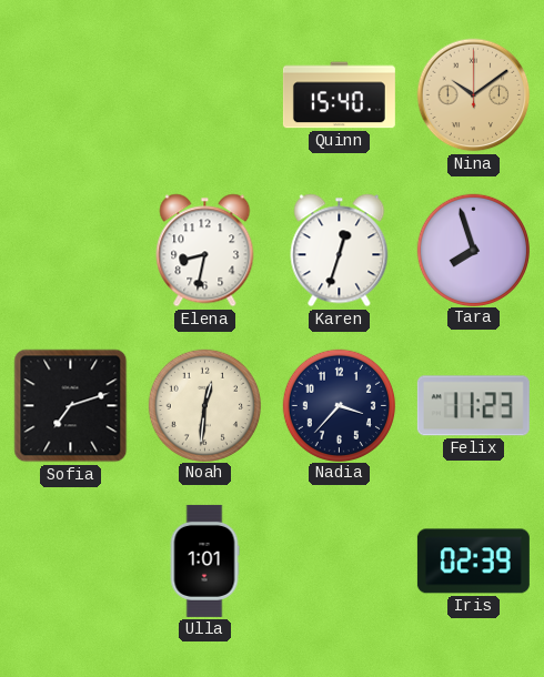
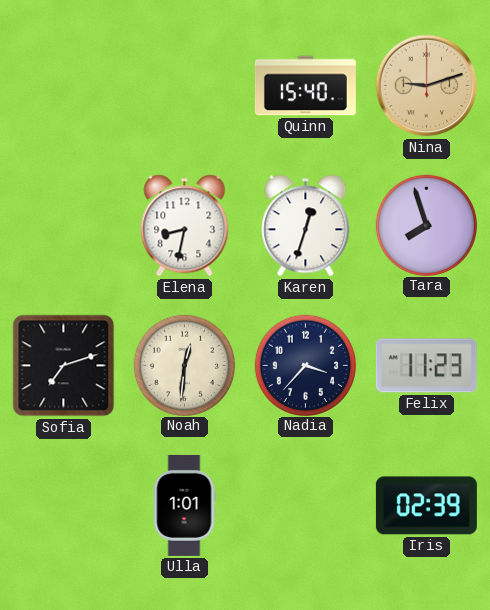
Nina: 10:09 -> 9:12
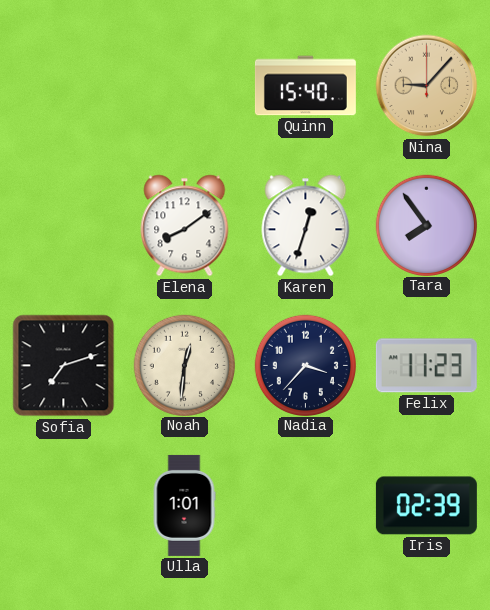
Nina: 9:12 -> 9:07
Elena: 8:32 -> 8:09
Tara: 7:57 -> 7:54
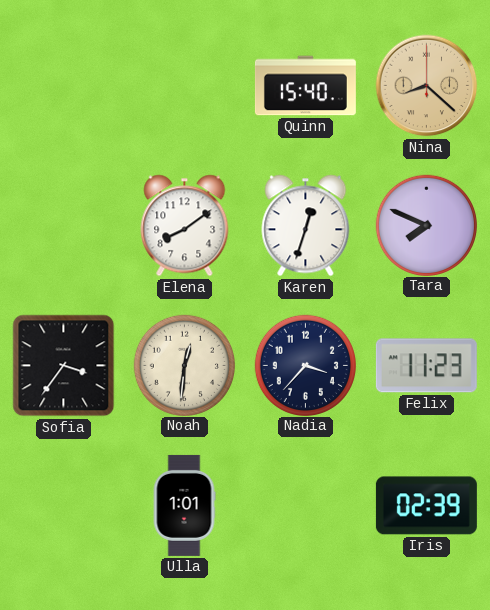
Nina: 9:07 -> 8:22
Tara: 7:54 -> 7:49
Sofia: 7:12 -> 3:36
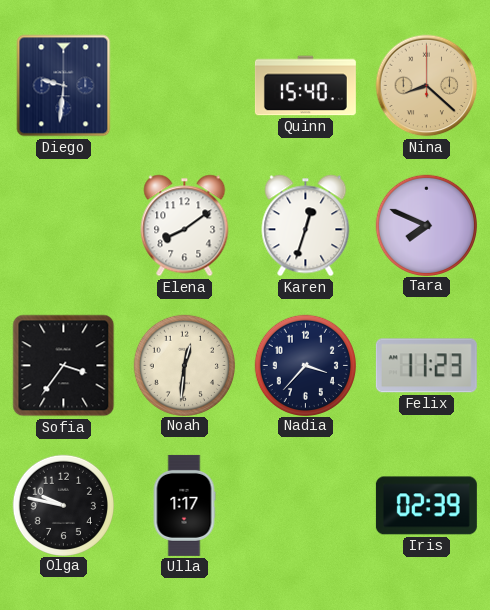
Diego: none -> 9:31
Olga: none -> 9:47
Ulla: 1:01 -> 1:17
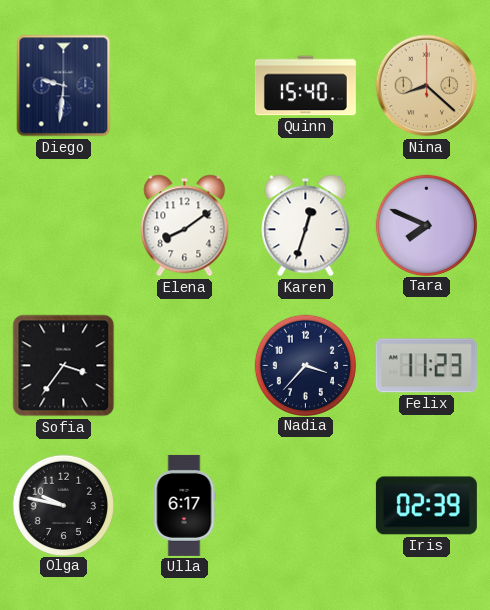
Noah: 12:31 -> none
Ulla: 1:17 -> 6:17
